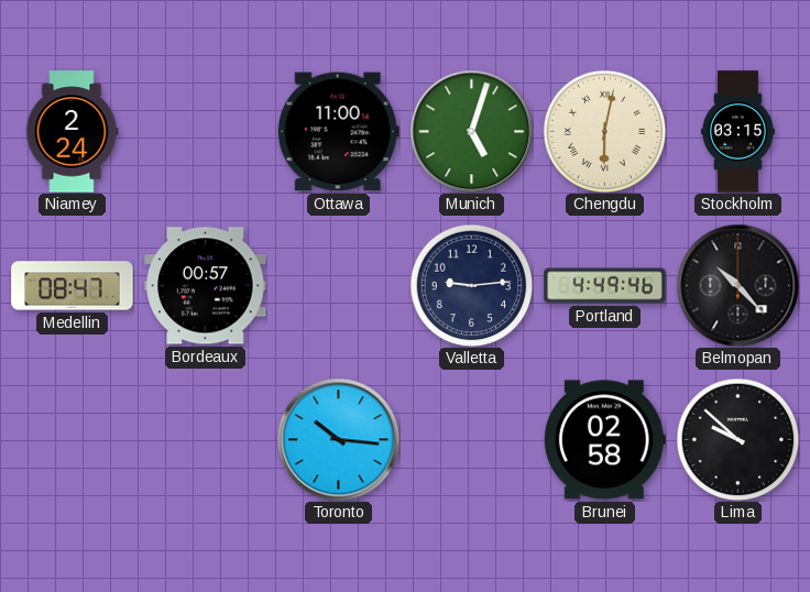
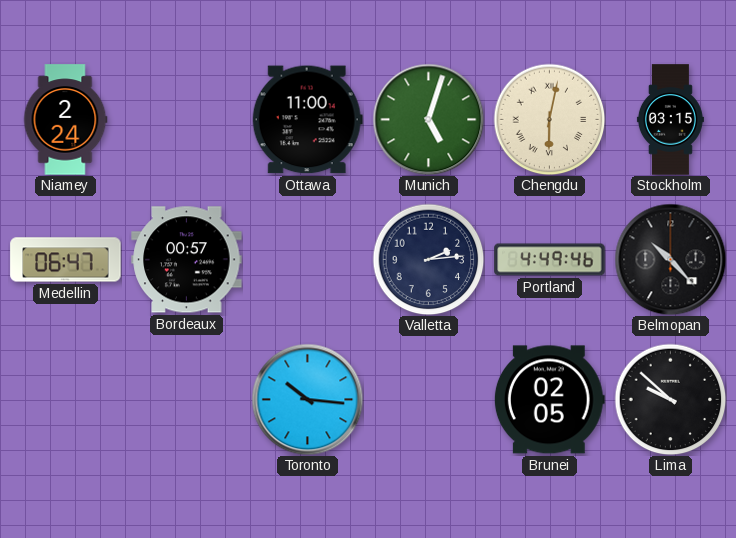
Medellin: 08:47 -> 06:47
Valletta: 9:14 -> 2:14
Brunei: 02:58 -> 02:05
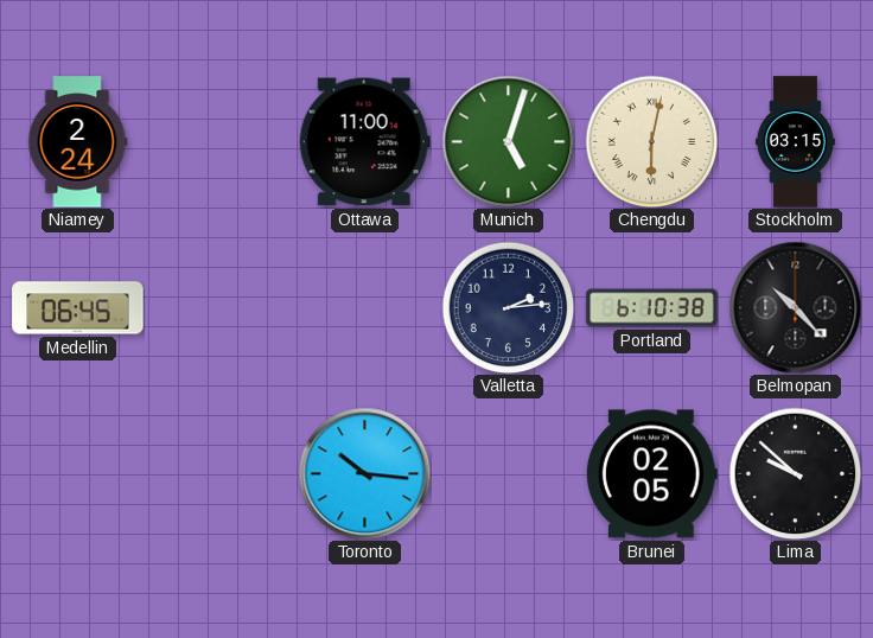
Medellin: 06:47 -> 06:45
Bordeaux: 00:57 -> none
Portland: 4:49 -> 6:10
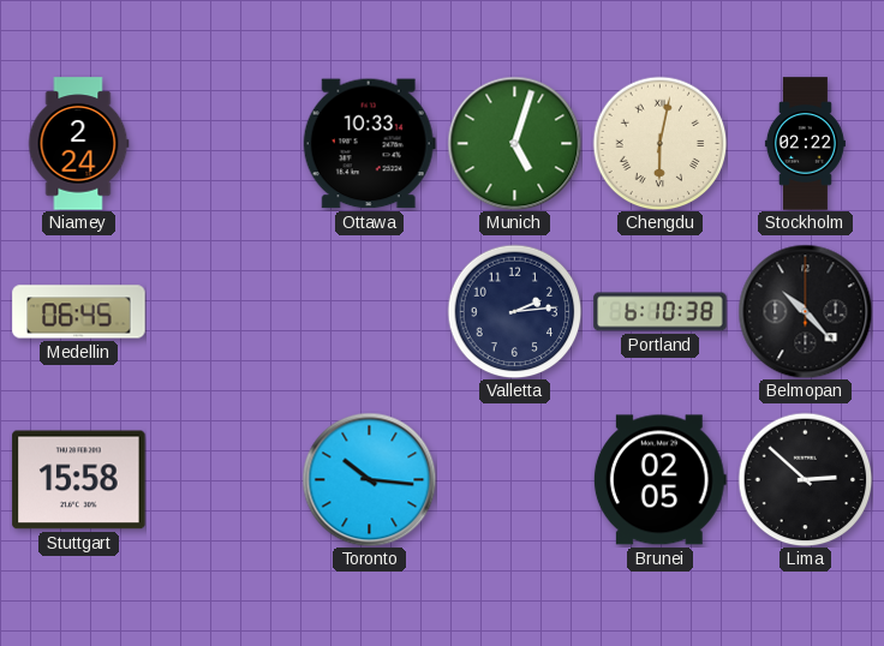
Ottawa: 11:00 -> 10:33
Stockholm: 03:15 -> 02:22
Stuttgart: none -> 15:58
Lima: 9:52 -> 2:52
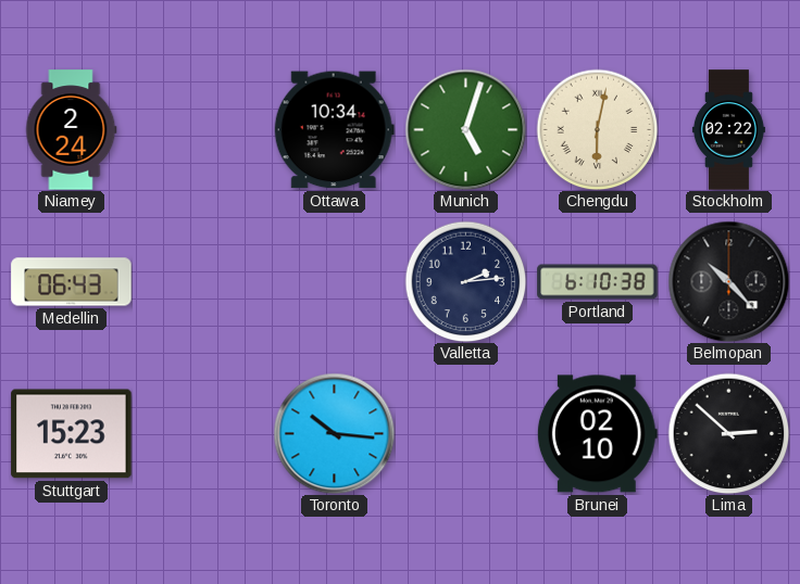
Ottawa: 10:33 -> 10:34
Medellin: 06:45 -> 06:43
Stuttgart: 15:58 -> 15:23
Brunei: 02:05 -> 02:10
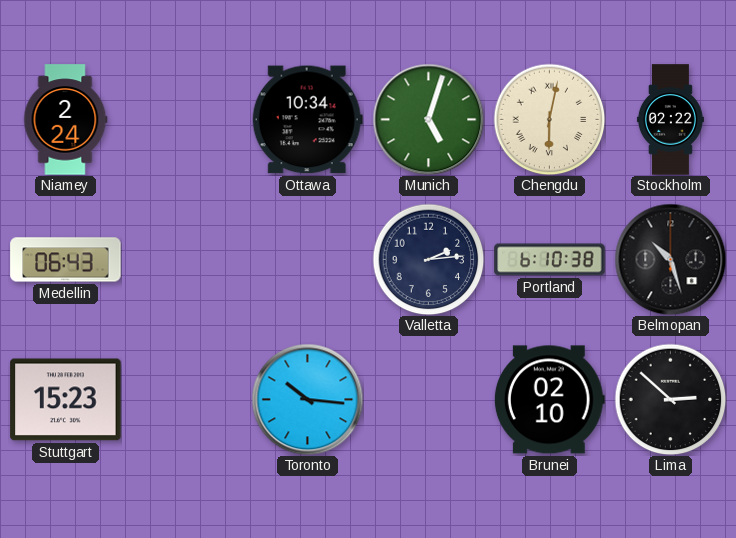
Belmopan: 10:23 -> 10:27
